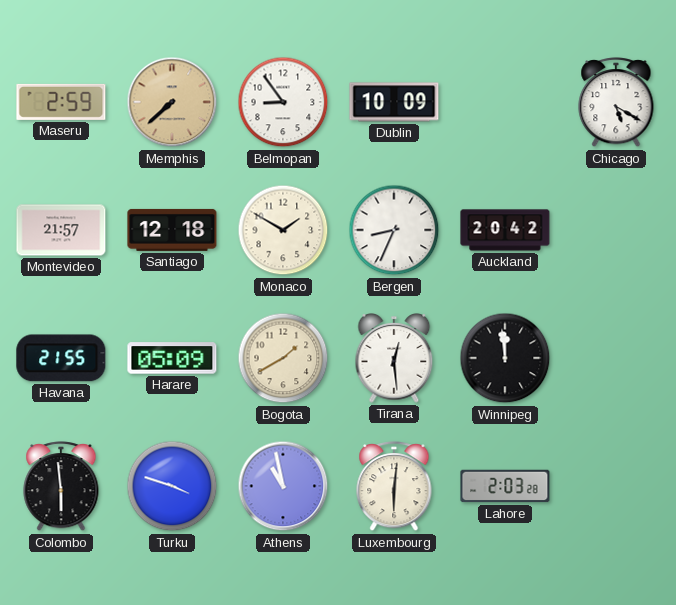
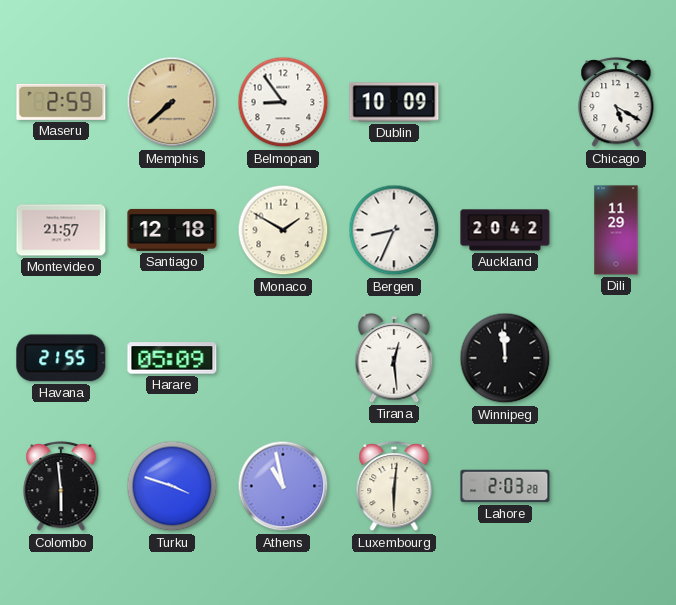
Dili: none -> 11:29
Bogota: 1:40 -> none
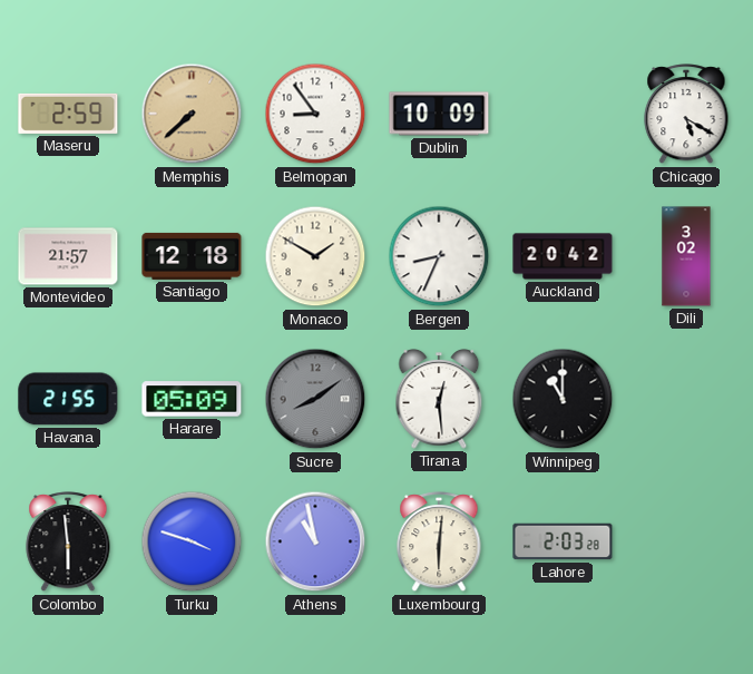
Dili: 11:29 -> 3:02
Sucre: none -> 8:09
Winnipeg: 11:59 -> 11:00
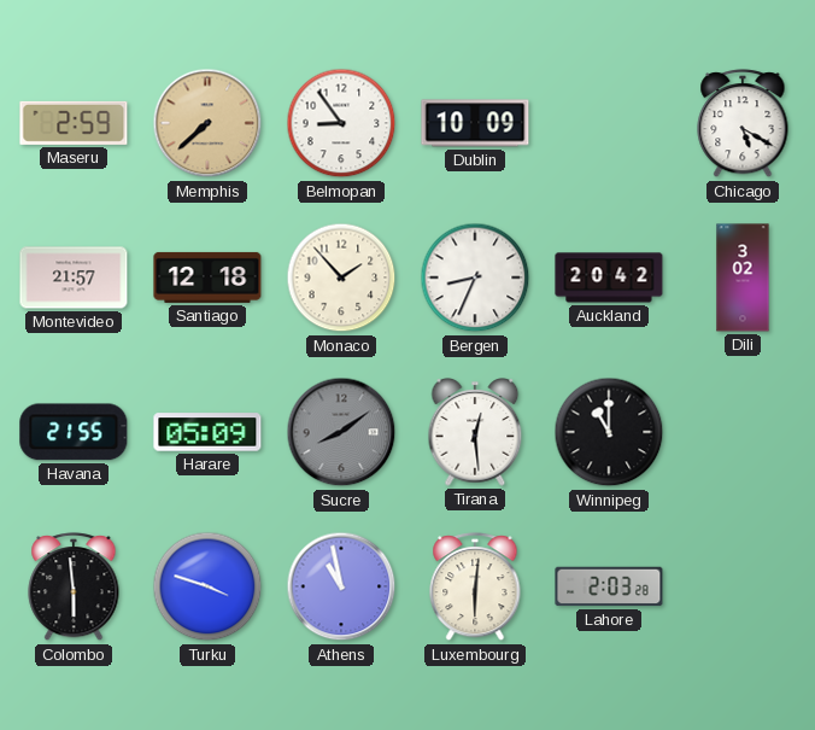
Monaco: 1:50 -> 1:53
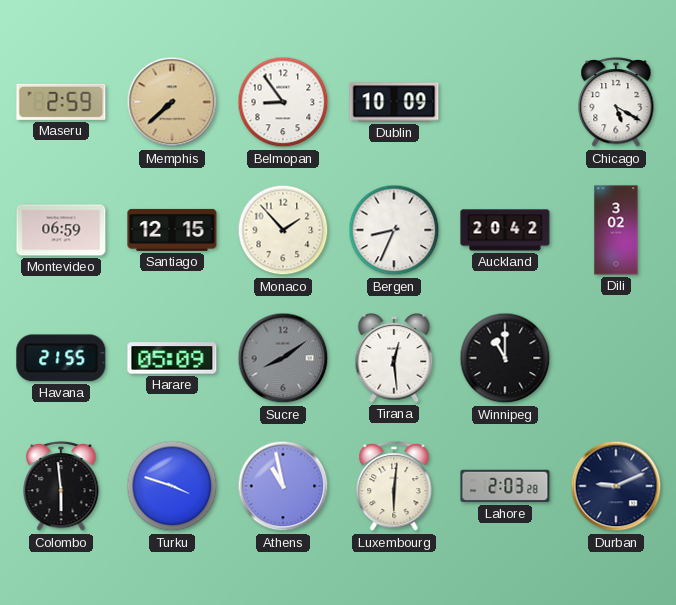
Montevideo: 21:57 -> 06:59
Santiago: 12:18 -> 12:15
Durban: none -> 9:11
